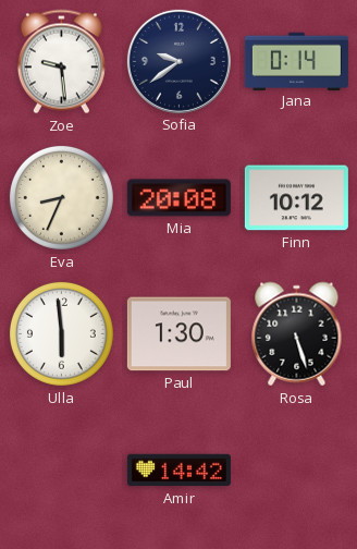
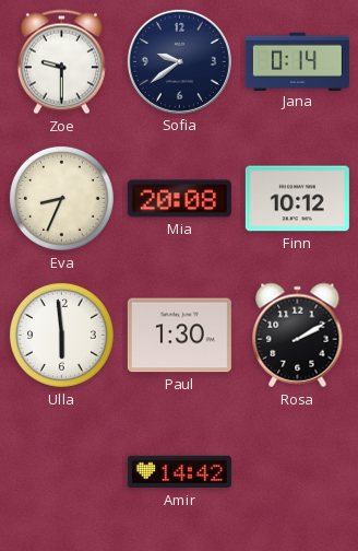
Zoe: 9:29 -> 9:30
Rosa: 5:27 -> 2:10
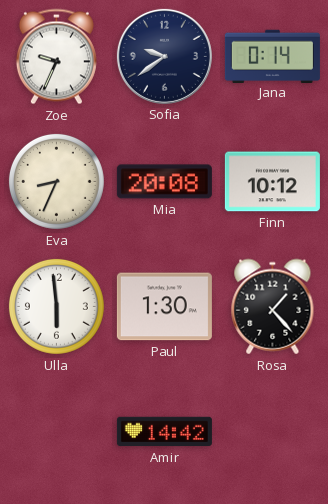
Zoe: 9:30 -> 9:34
Rosa: 2:10 -> 1:23
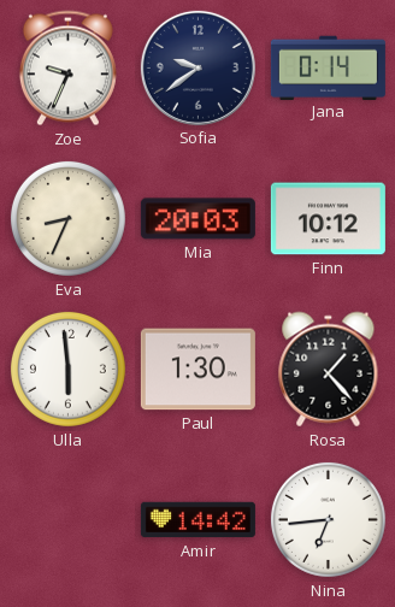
Mia: 20:08 -> 20:03
Nina: none -> 6:44
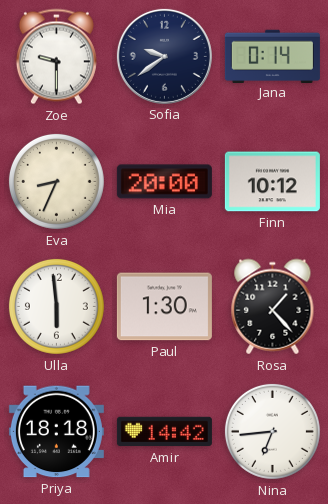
Zoe: 9:34 -> 9:30
Mia: 20:03 -> 20:00
Priya: none -> 18:18
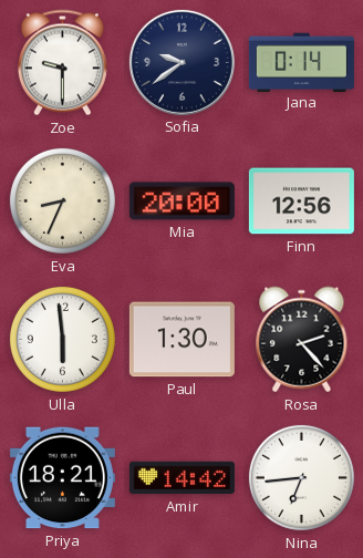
Finn: 10:12 -> 12:56
Rosa: 1:23 -> 2:23
Priya: 18:18 -> 18:21
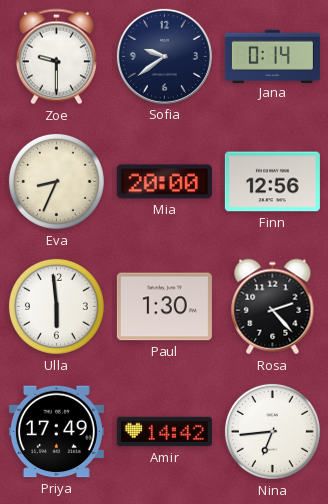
Priya: 18:21 -> 17:49
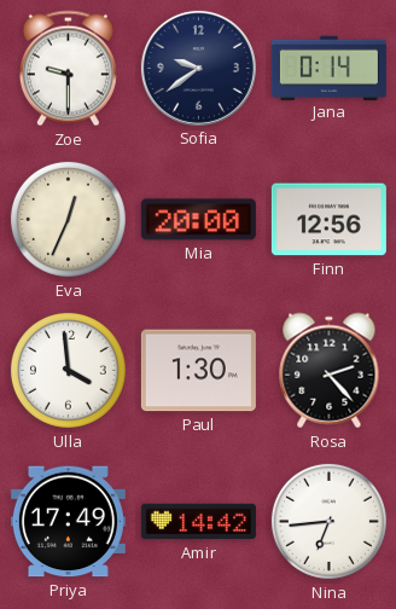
Eva: 8:34 -> 12:34
Ulla: 5:59 -> 3:59
